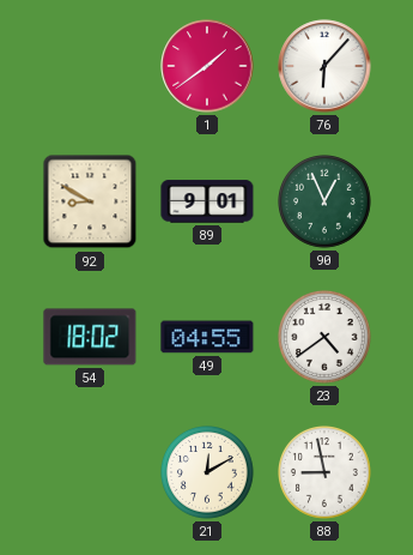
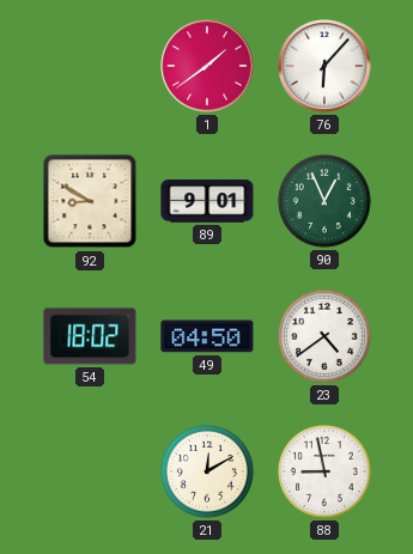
49: 04:55 -> 04:50
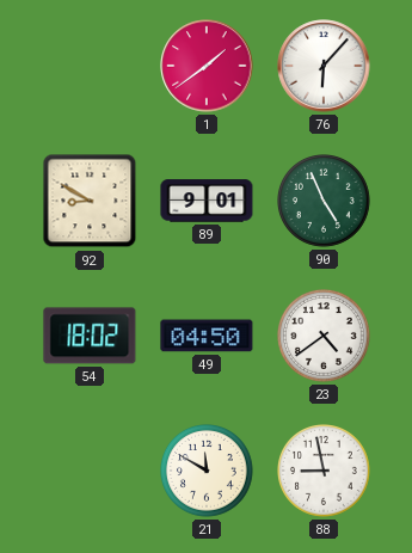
90: 12:56 -> 4:56
21: 12:10 -> 11:50
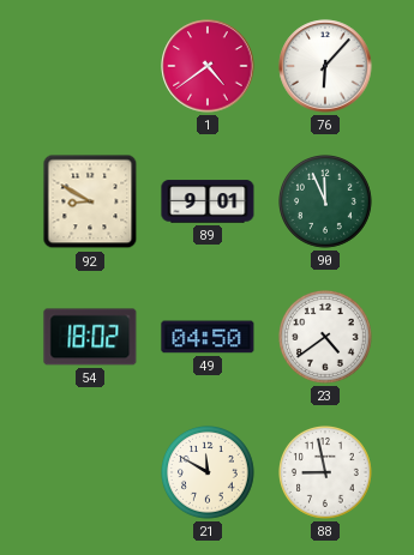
1: 1:39 -> 4:39
90: 4:56 -> 11:56
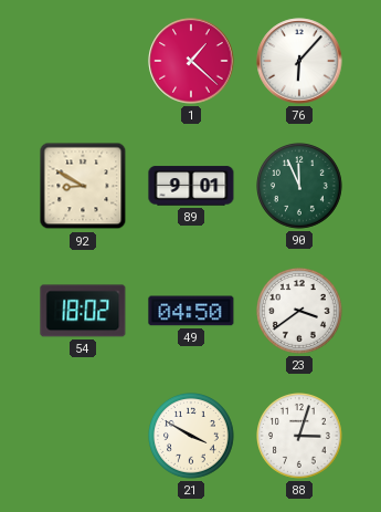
1: 4:39 -> 1:22
23: 4:39 -> 3:39
21: 11:50 -> 3:50
88: 8:58 -> 3:03
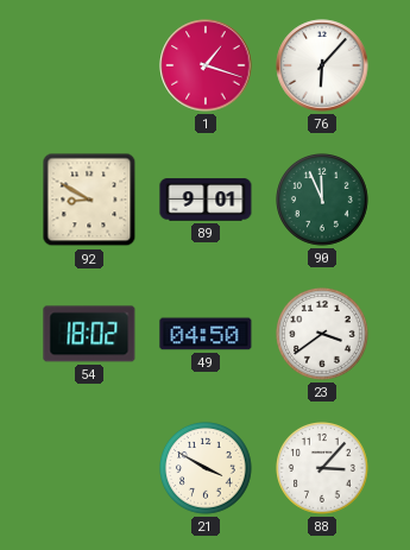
1: 1:22 -> 1:18
88: 3:03 -> 3:07
